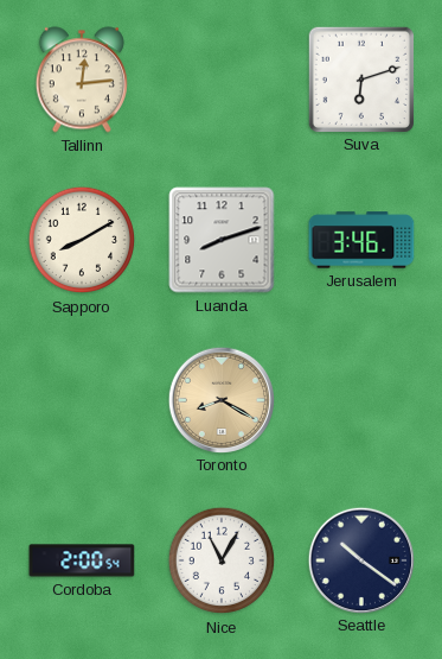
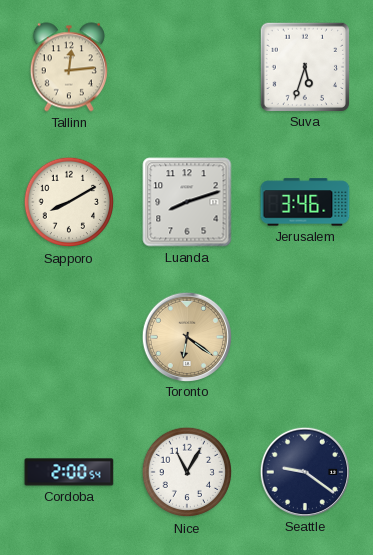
Suva: 6:12 -> 5:33
Toronto: 8:20 -> 6:21
Seattle: 10:21 -> 9:21
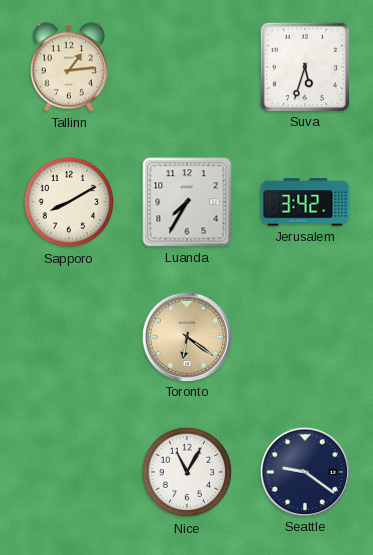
Tallinn: 12:14 -> 1:14
Luanda: 8:12 -> 7:35
Jerusalem: 3:46 -> 3:42
Cordoba: 2:00 -> none
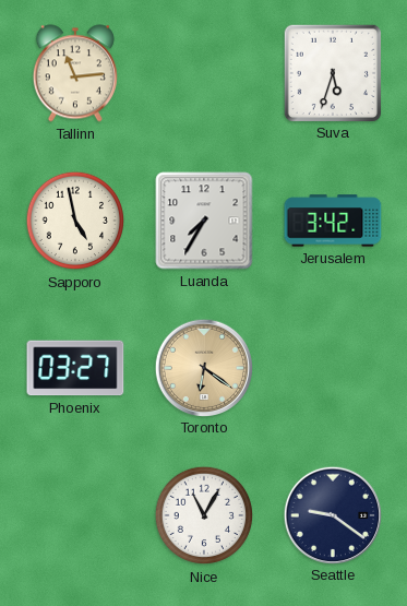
Tallinn: 1:14 -> 11:14
Sapporo: 8:10 -> 4:58
Phoenix: none -> 03:27
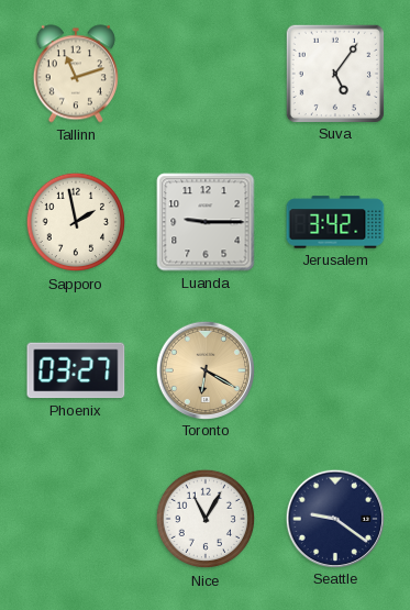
Tallinn: 11:14 -> 11:12
Suva: 5:33 -> 5:06
Sapporo: 4:58 -> 1:58
Luanda: 7:35 -> 9:15
Toronto: 6:21 -> 6:20
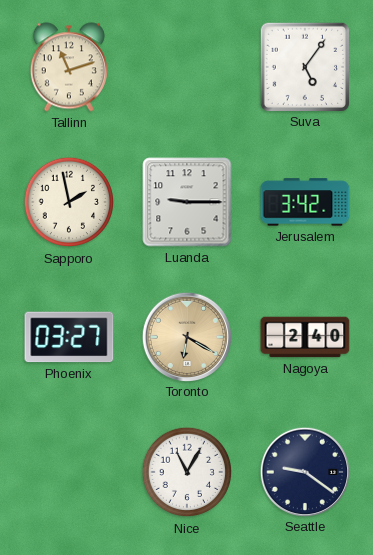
Nagoya: none -> 2:40
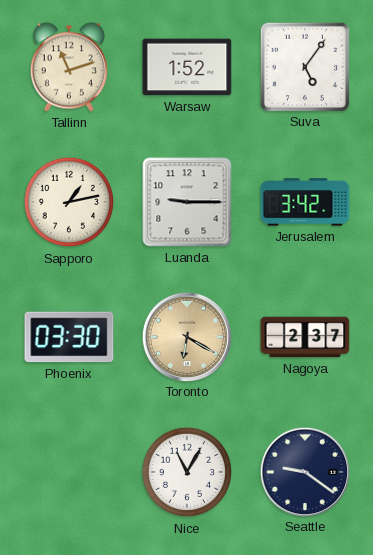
Warsaw: none -> 1:52
Sapporo: 1:58 -> 1:13
Phoenix: 03:27 -> 03:30
Nagoya: 2:40 -> 2:37
